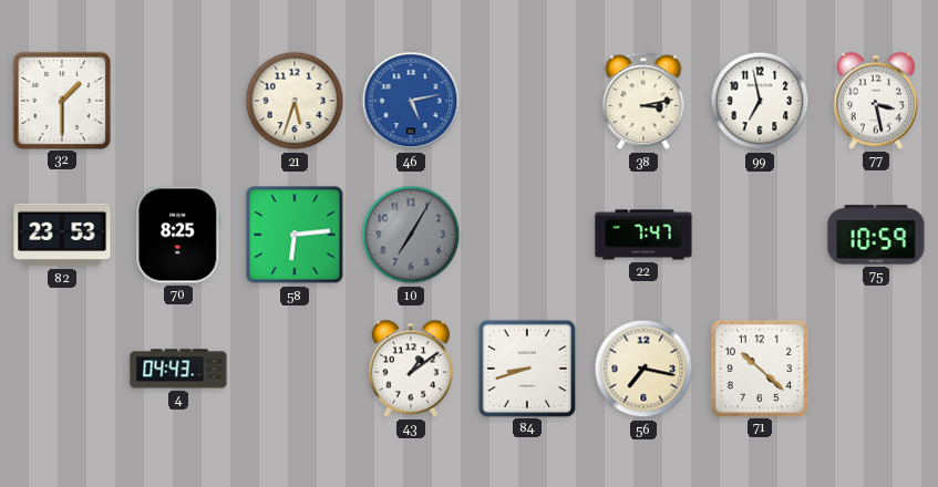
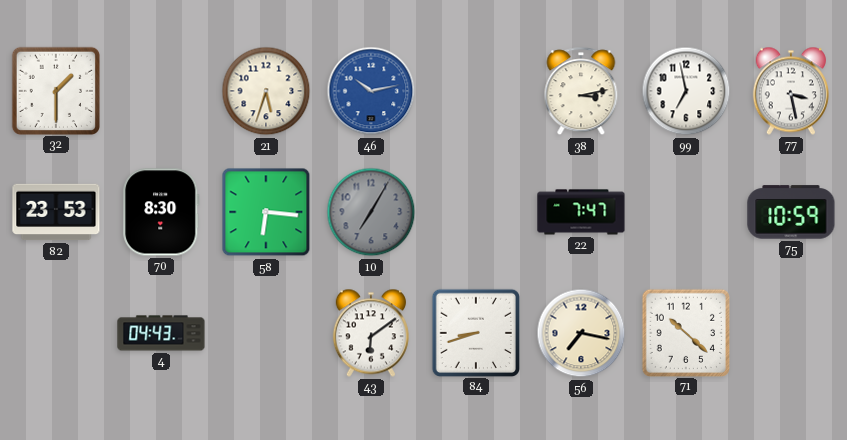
46: 5:13 -> 10:13
70: 8:25 -> 8:30
58: 6:14 -> 6:16
43: 1:09 -> 6:09
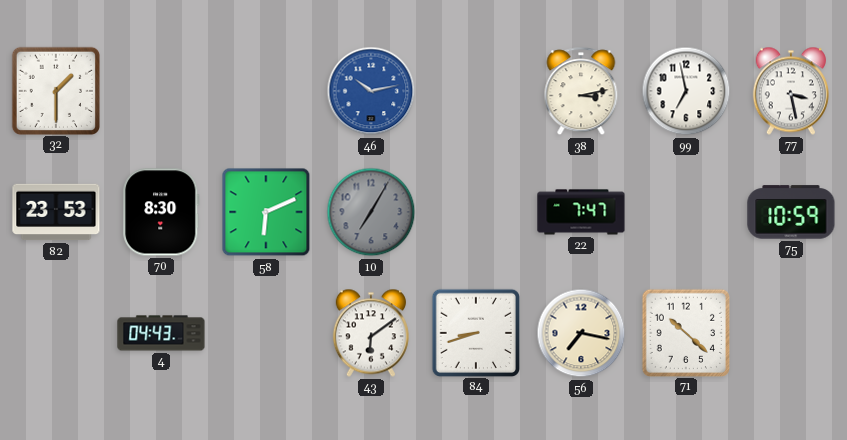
21: 5:33 -> none
58: 6:16 -> 6:11
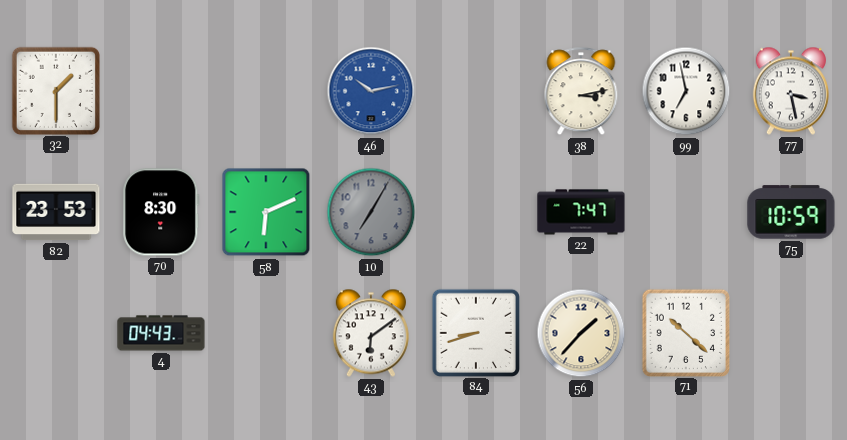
56: 7:17 -> 1:37
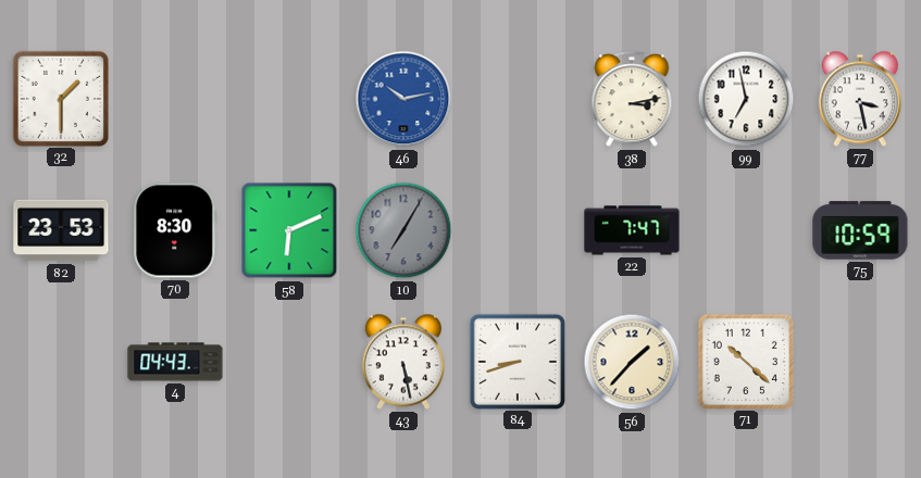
43: 6:09 -> 5:28
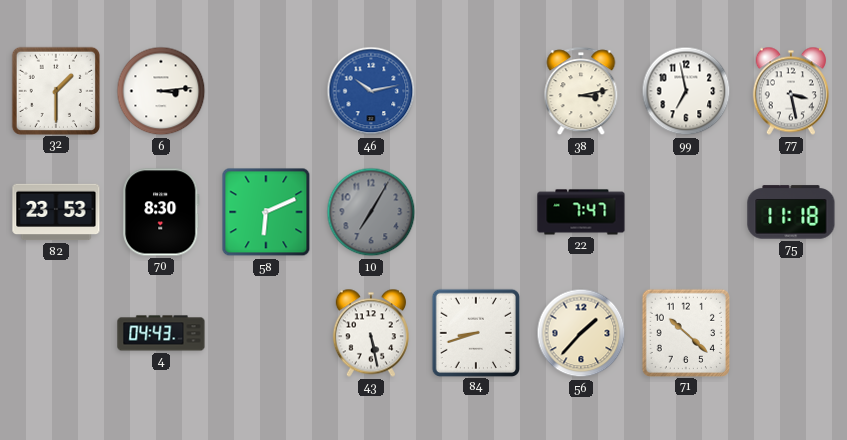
6: none -> 3:14
75: 10:59 -> 11:18
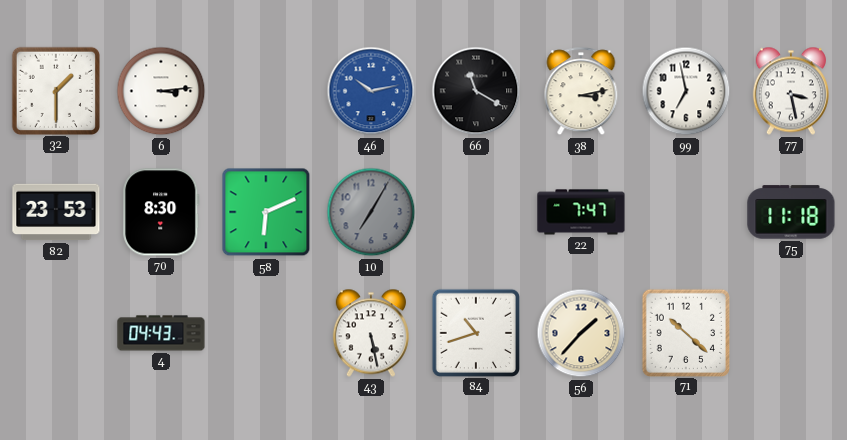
66: none -> 11:20
84: 8:42 -> 10:42
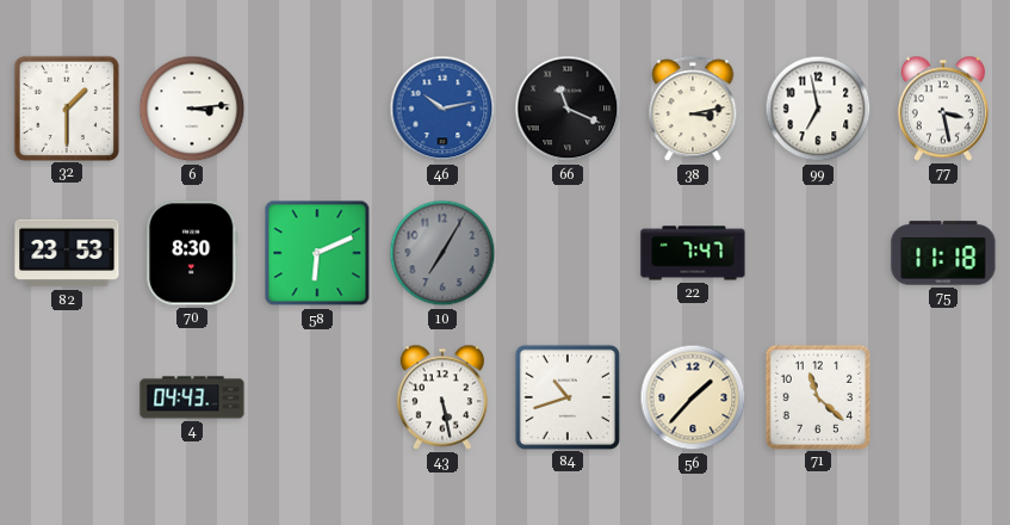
66: 11:20 -> 11:19
71: 10:22 -> 11:22
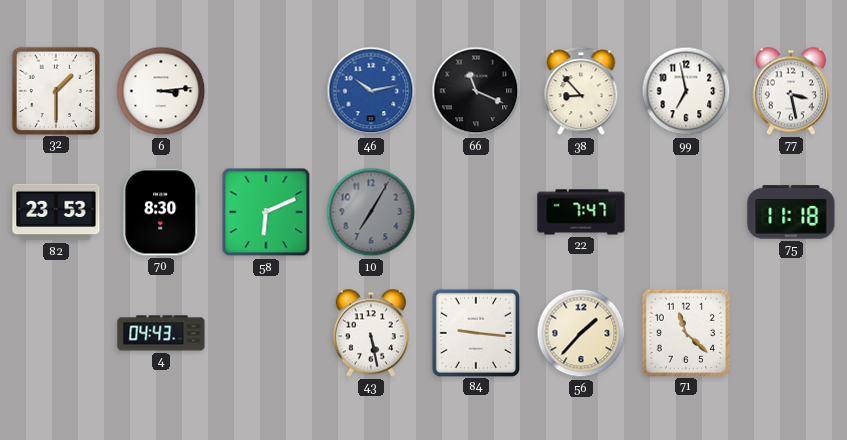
38: 3:13 -> 8:53
84: 10:42 -> 9:16
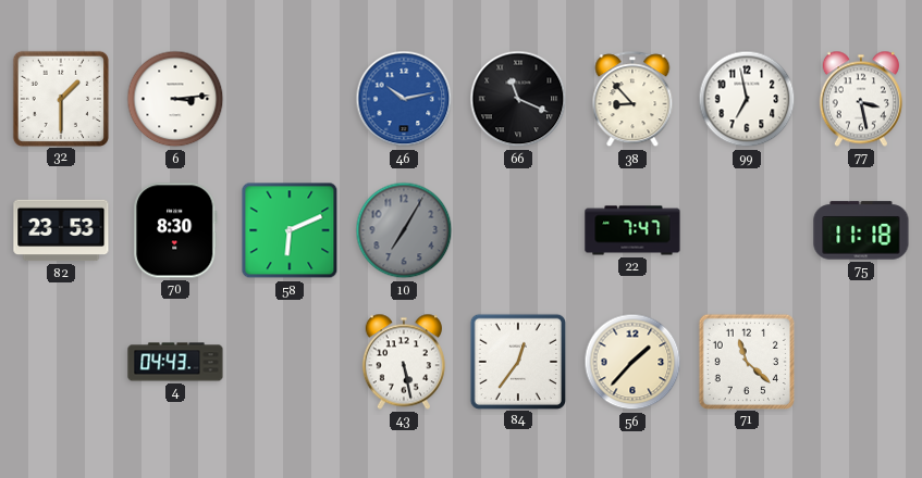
84: 9:16 -> 12:36
